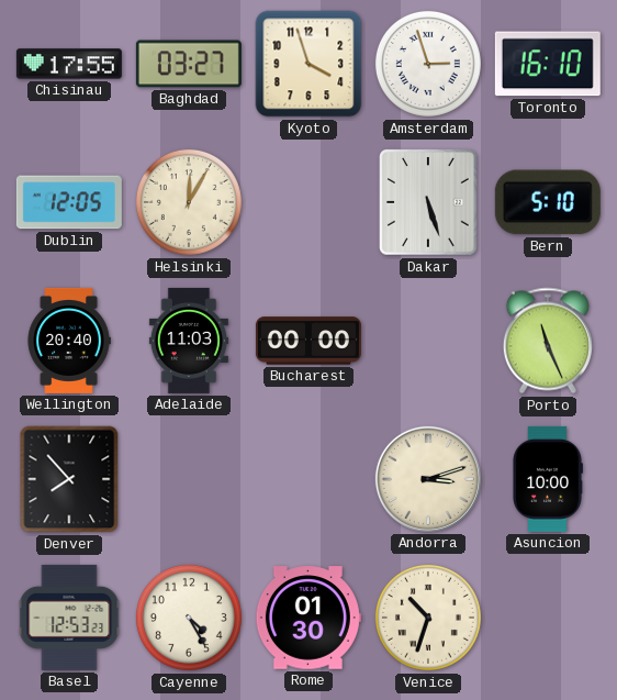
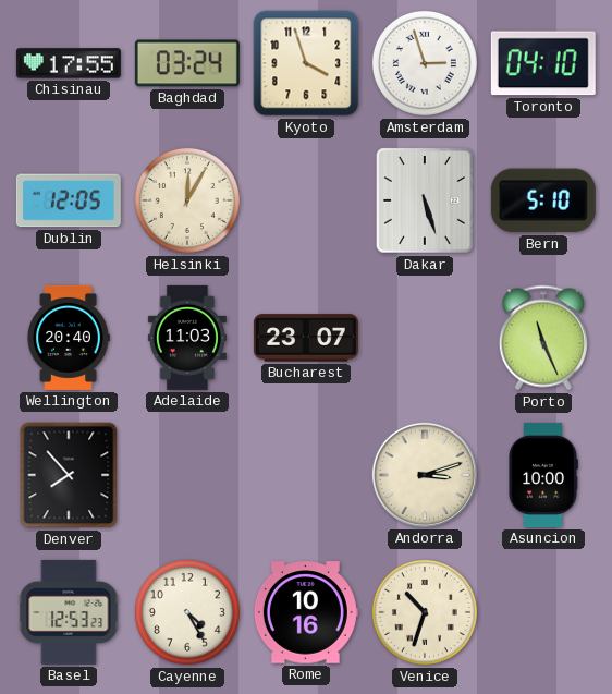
Baghdad: 03:27 -> 03:24
Toronto: 16:10 -> 04:10
Bucharest: 00:00 -> 23:07
Rome: 01:30 -> 10:16
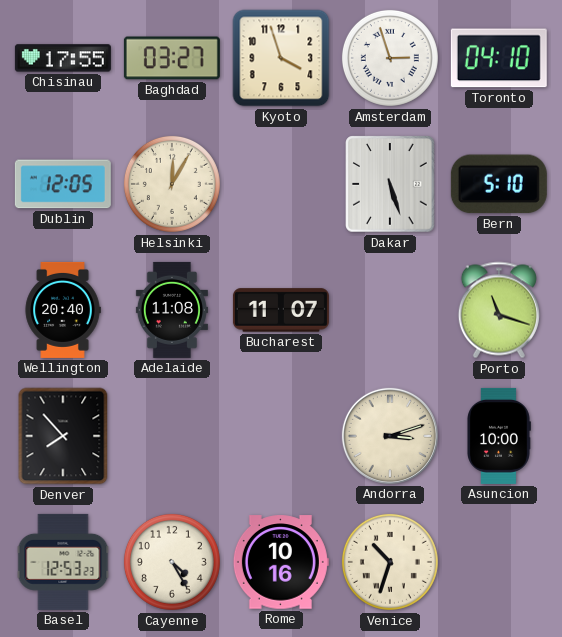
Baghdad: 03:24 -> 03:27
Adelaide: 11:03 -> 11:08
Bucharest: 23:07 -> 11:07
Porto: 11:26 -> 11:18
